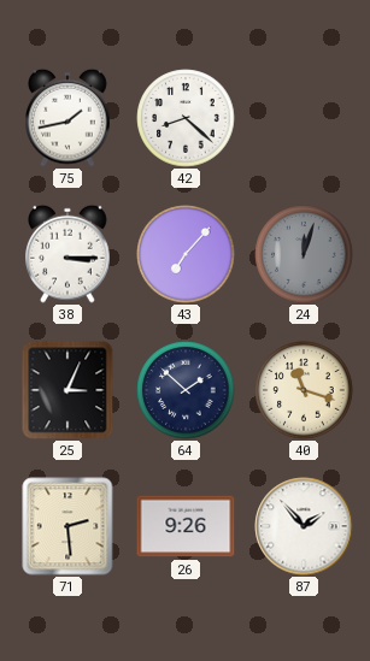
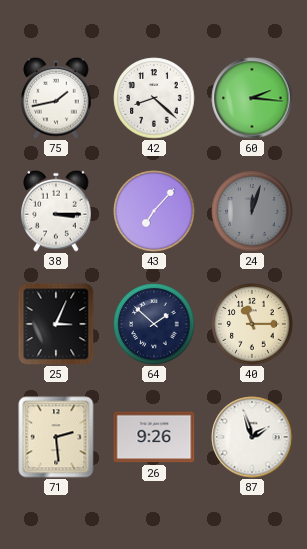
60: none -> 2:16
40: 11:18 -> 11:15
87: 1:53 -> 1:57
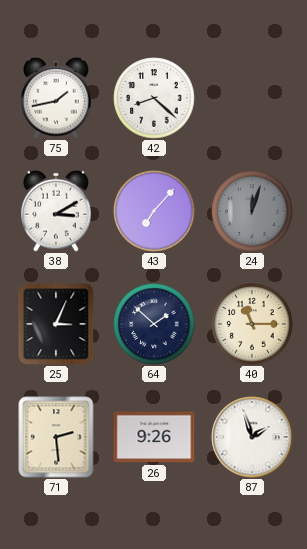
60: 2:16 -> none
38: 3:15 -> 3:10
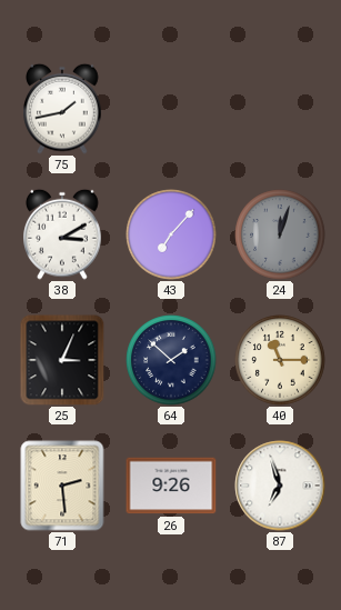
42: 8:22 -> none
87: 1:57 -> 6:57
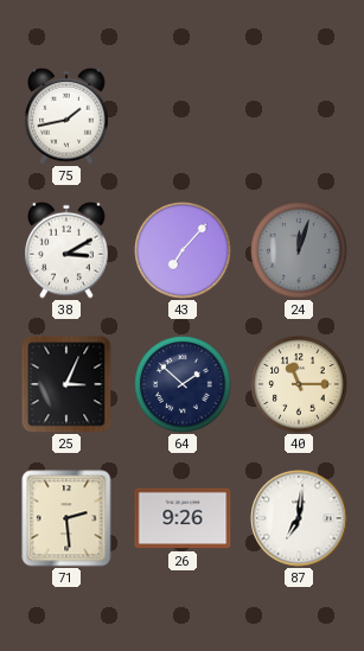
87: 6:57 -> 7:01
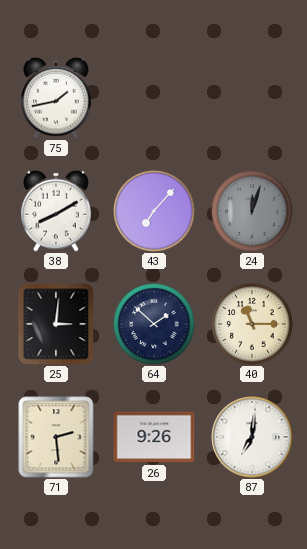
38: 3:10 -> 8:10
25: 3:04 -> 3:01
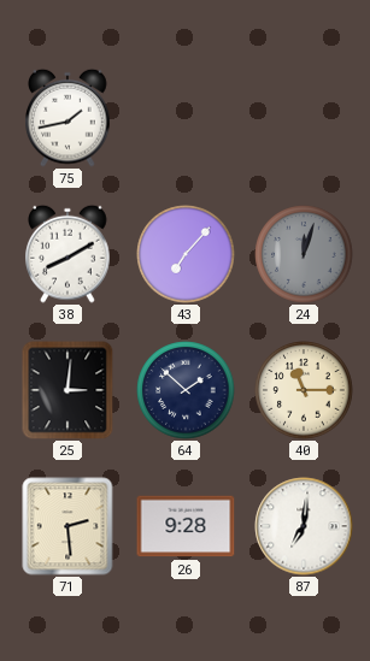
26: 9:26 -> 9:28
